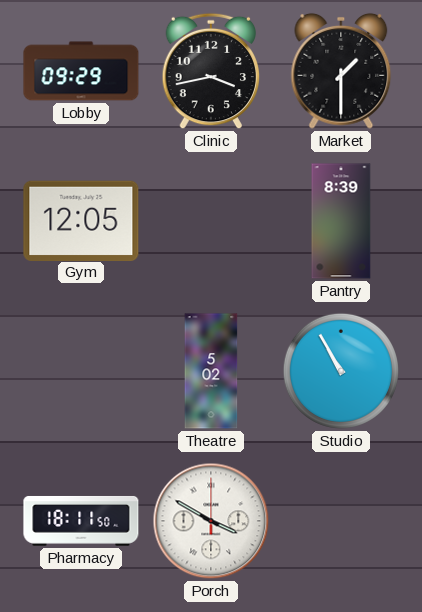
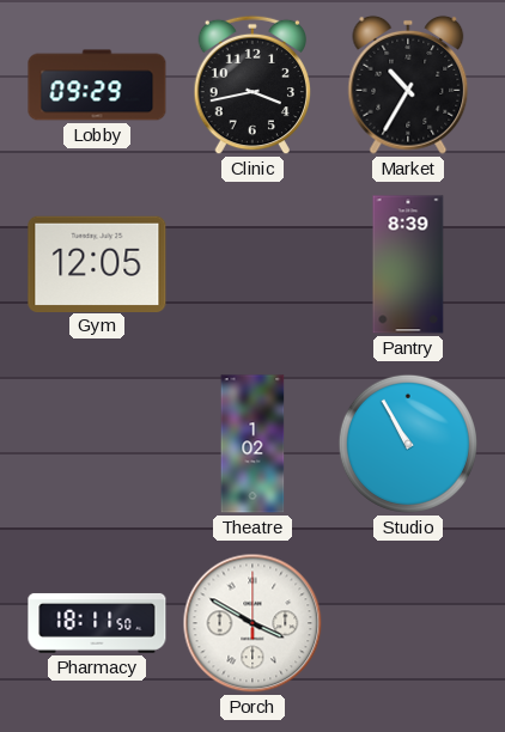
Market: 1:30 -> 10:35
Theatre: 5:02 -> 1:02
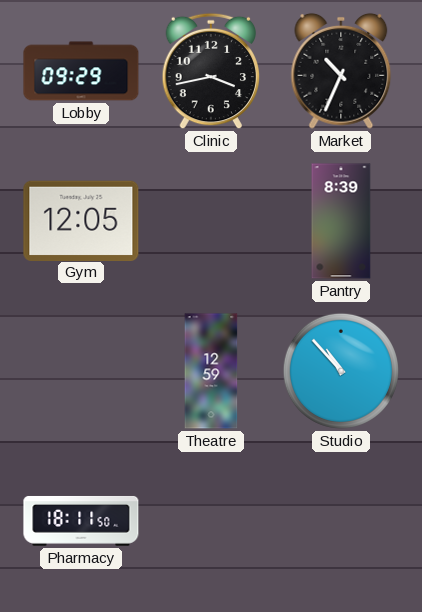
Market: 10:35 -> 10:34
Theatre: 1:02 -> 12:59
Studio: 10:55 -> 10:53
Porch: 3:50 -> none
